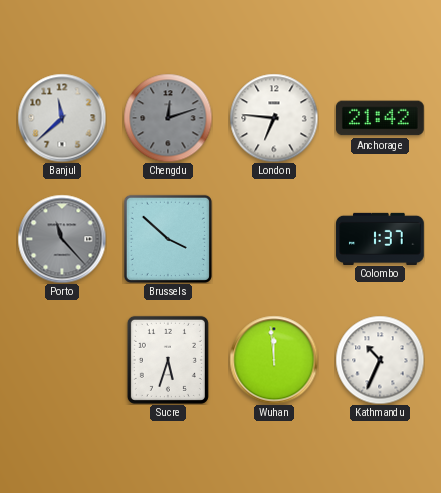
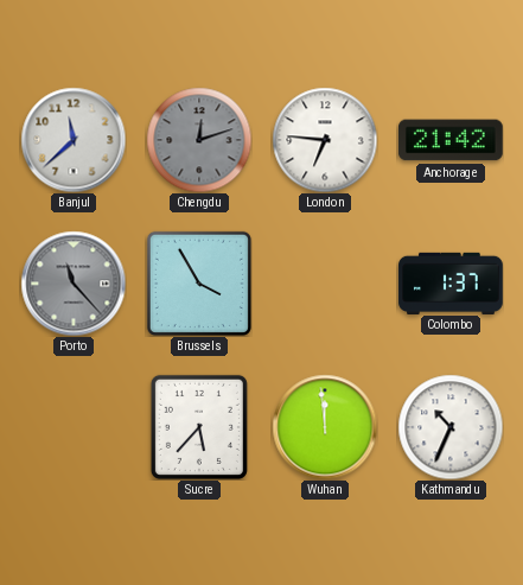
Brussels: 3:52 -> 3:55
Sucre: 5:33 -> 5:37
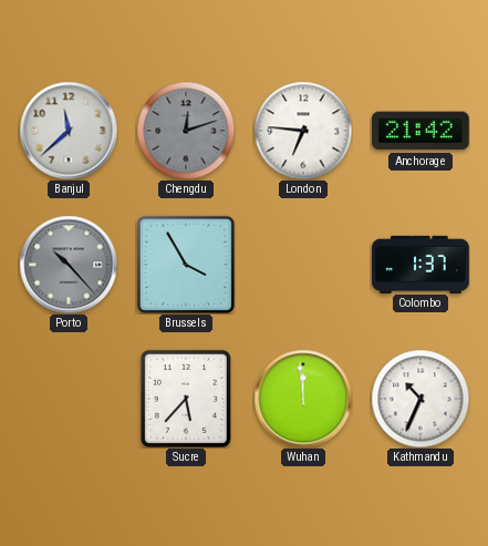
Porto: 11:23 -> 10:23
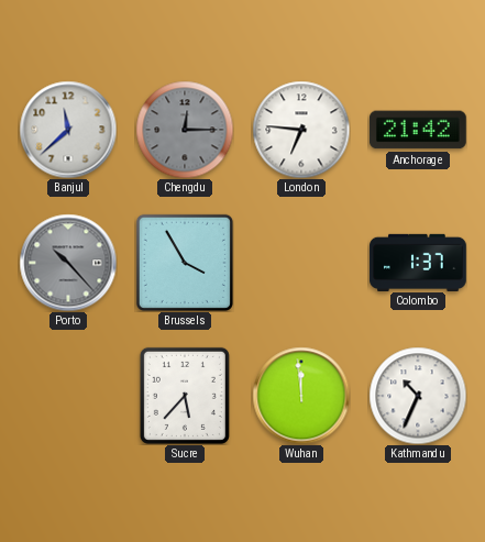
Chengdu: 12:12 -> 12:15
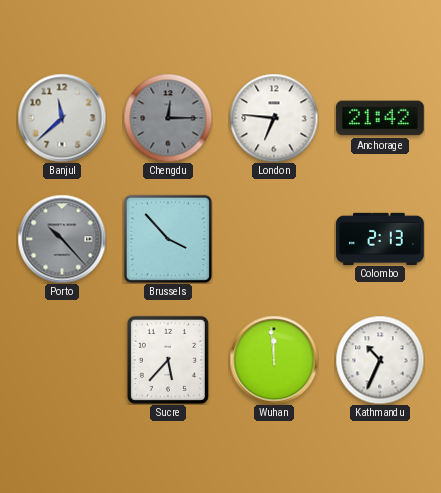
Brussels: 3:55 -> 3:53
Colombo: 1:37 -> 2:13
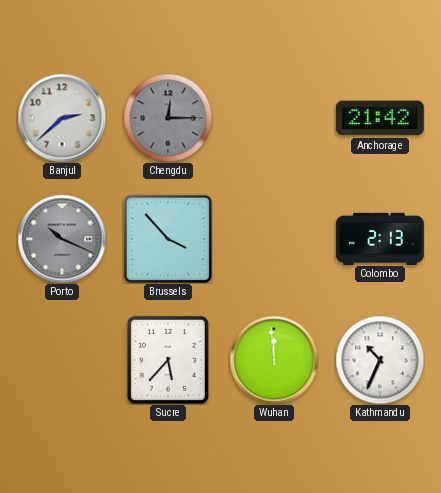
Banjul: 11:38 -> 2:38
London: 6:46 -> none
Porto: 10:23 -> 10:19
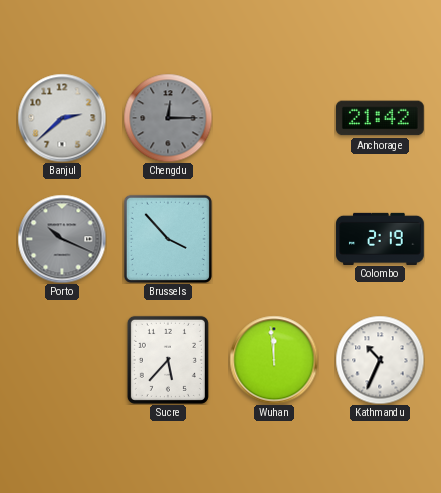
Colombo: 2:13 -> 2:19
